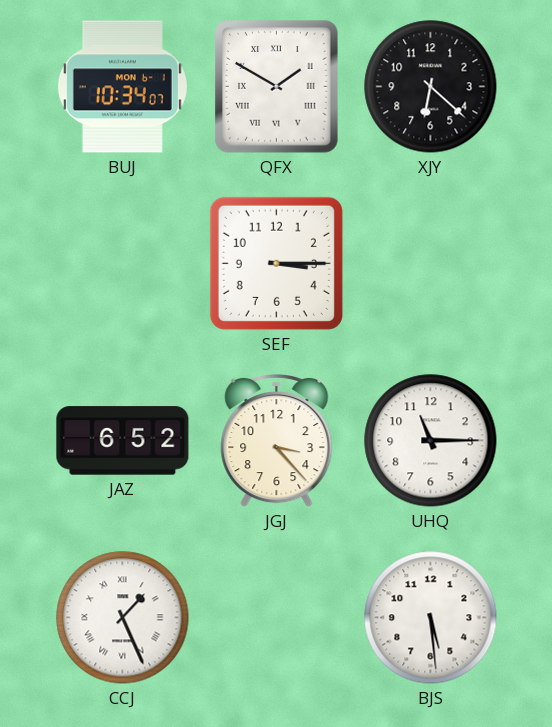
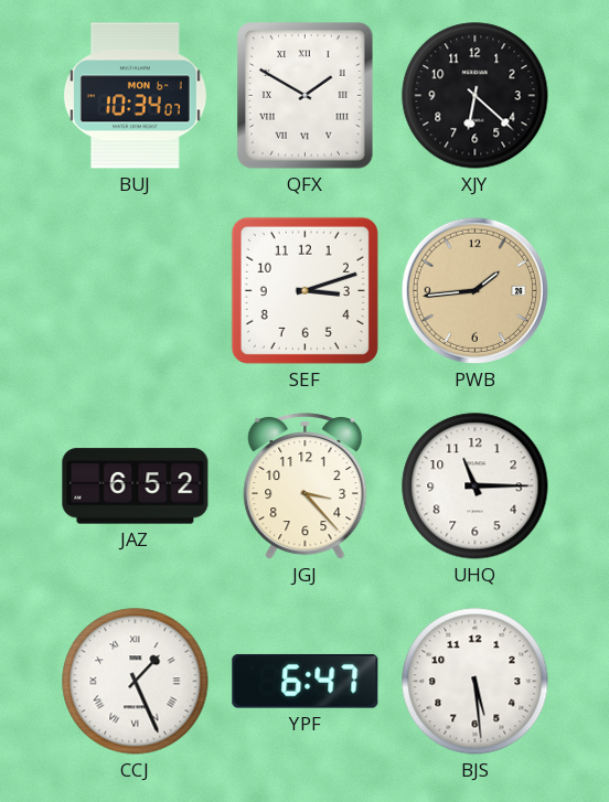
SEF: 3:15 -> 3:12
PWB: none -> 1:44
YPF: none -> 6:47
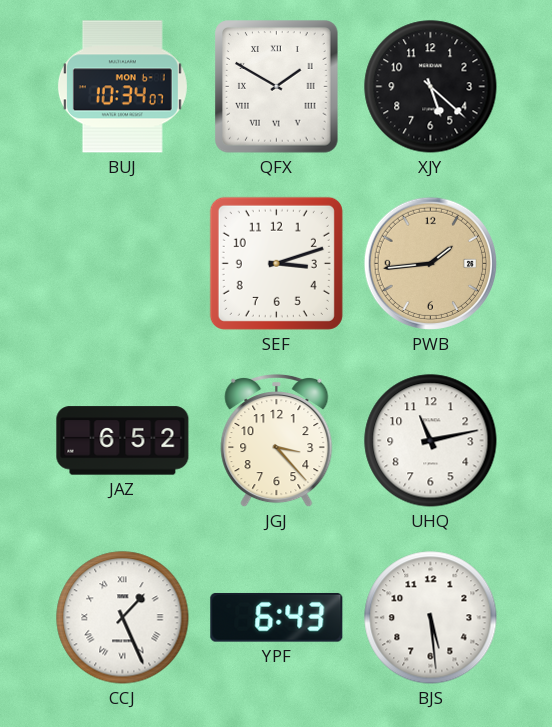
XJY: 6:22 -> 5:22
UHQ: 11:15 -> 11:13
YPF: 6:47 -> 6:43
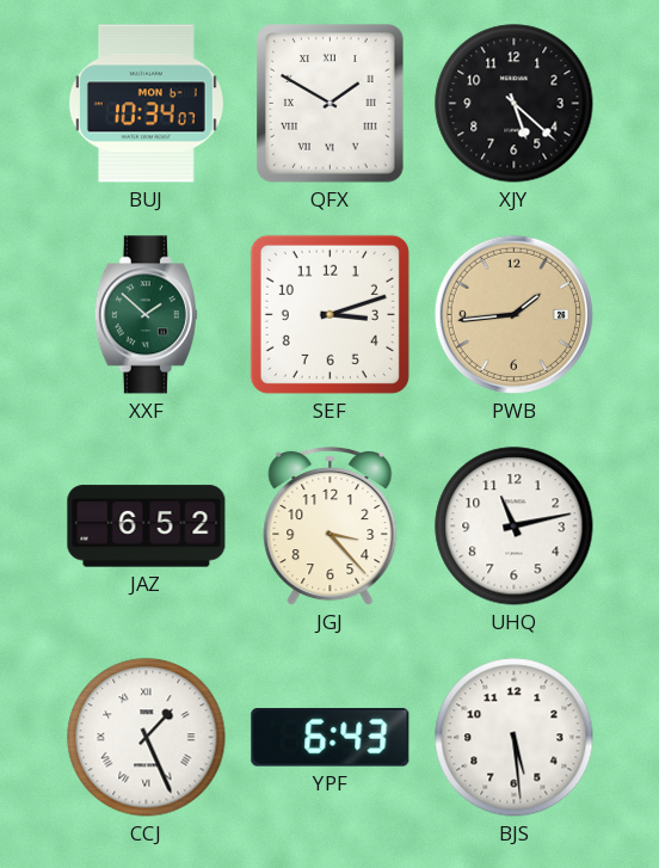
XXF: none -> 1:52
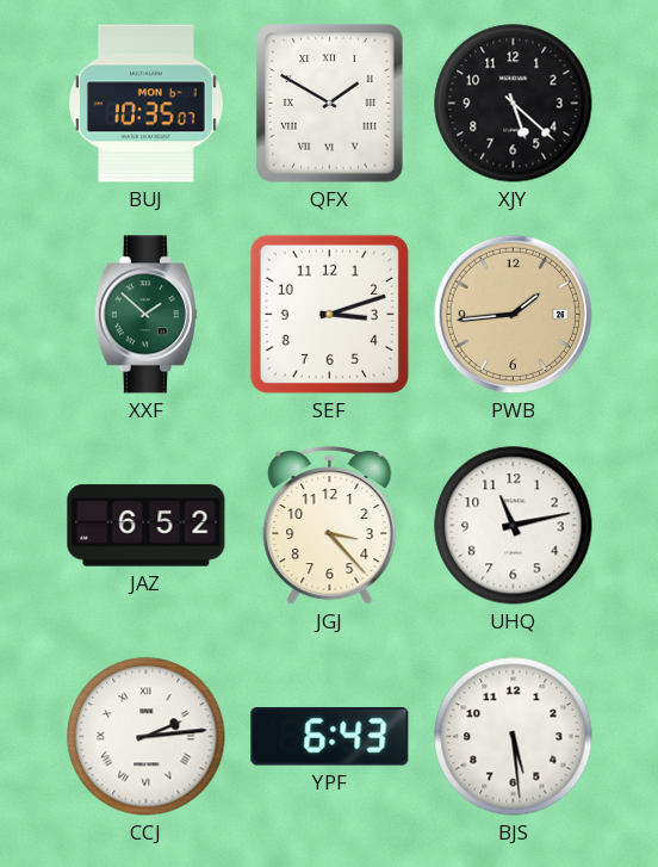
BUJ: 10:34 -> 10:35
CCJ: 1:26 -> 2:14
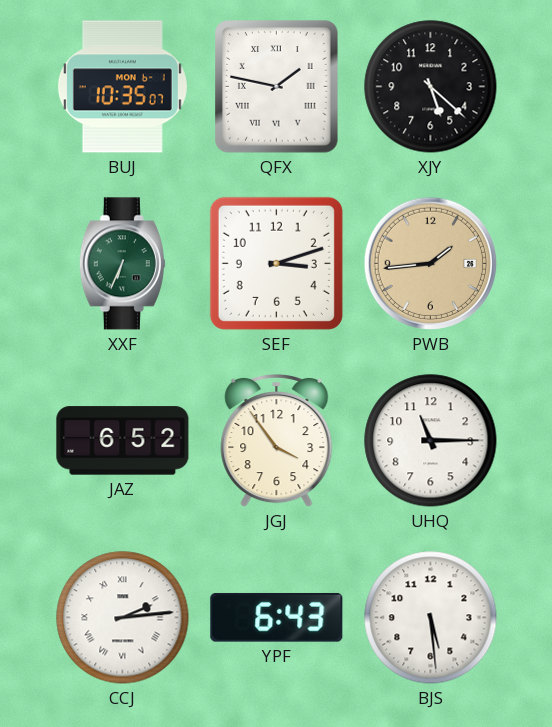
QFX: 1:50 -> 1:47
XXF: 1:52 -> 6:34
JGJ: 3:23 -> 3:54
UHQ: 11:13 -> 11:15
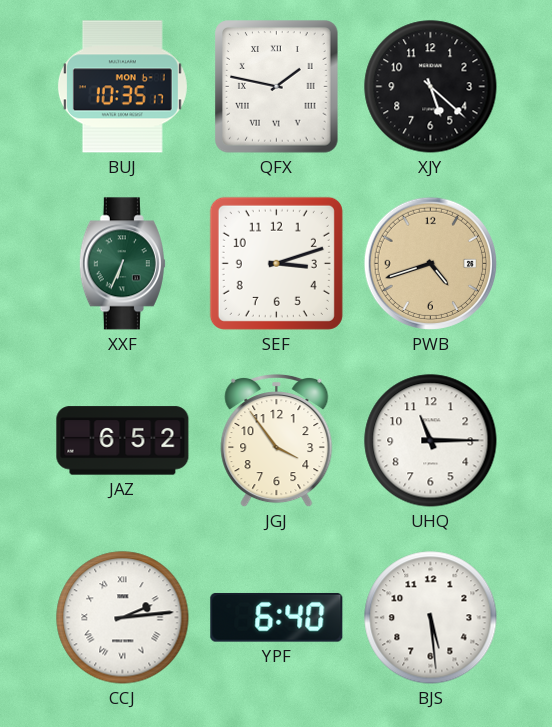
BUJ: 10:35:07 -> 10:35:17
PWB: 1:44 -> 4:42
YPF: 6:43 -> 6:40
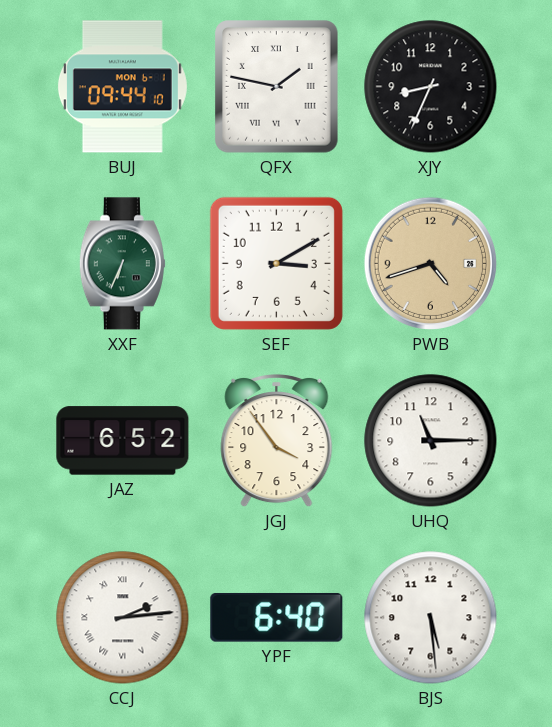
BUJ: 10:35 -> 09:44
XJY: 5:22 -> 8:34
SEF: 3:12 -> 3:10
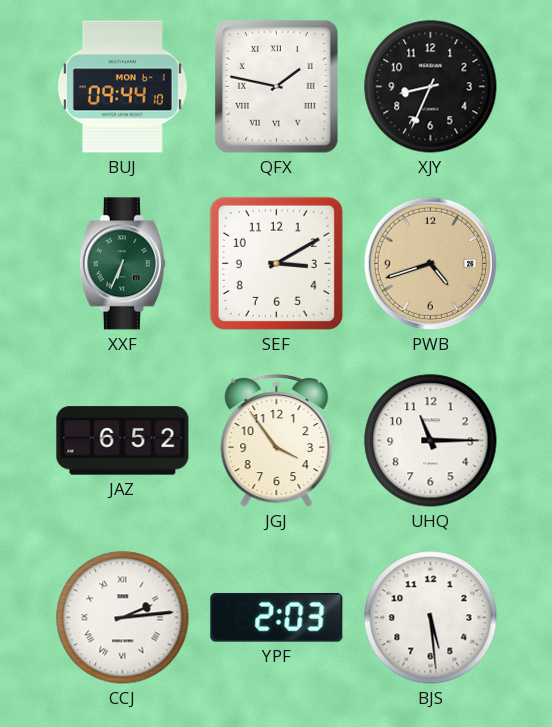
YPF: 6:40 -> 2:03
